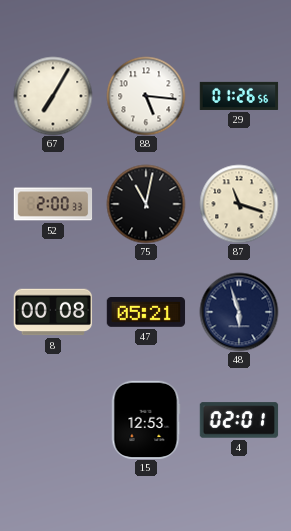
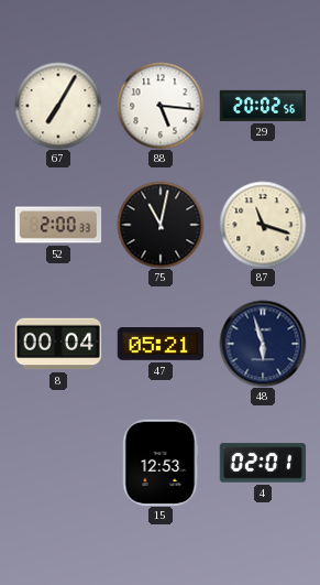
29: 01:26 -> 20:02
8: 00:08 -> 00:04
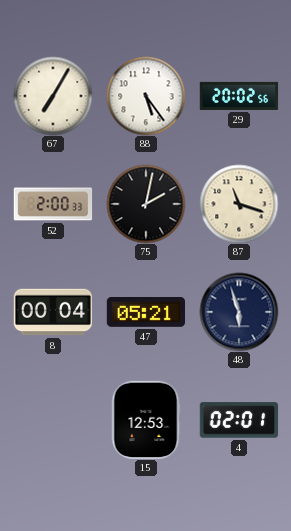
88: 5:16 -> 5:24
75: 11:02 -> 2:02
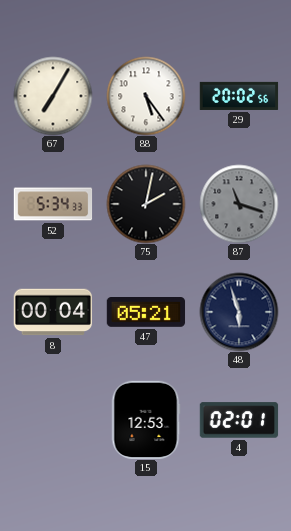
52: 2:00 -> 5:34
87 dial: cream -> grey
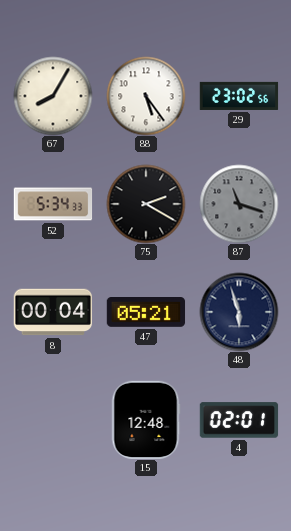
67: 7:05 -> 8:05
29: 20:02 -> 23:02
75: 2:02 -> 2:20
15: 12:53 -> 12:48
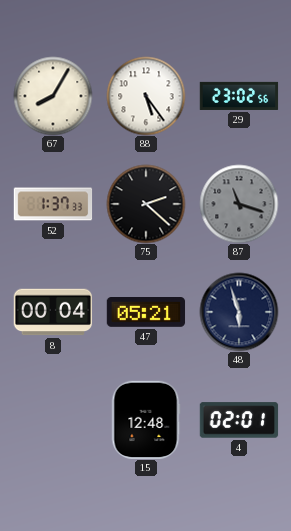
52: 5:34 -> 1:37
75: 2:20 -> 2:22
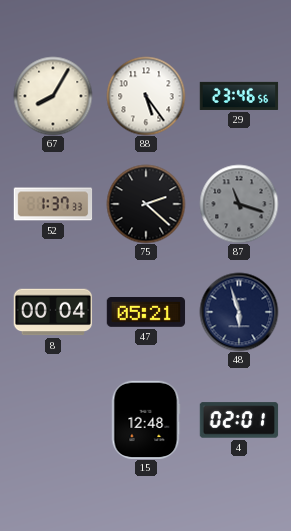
29: 23:02 -> 23:46
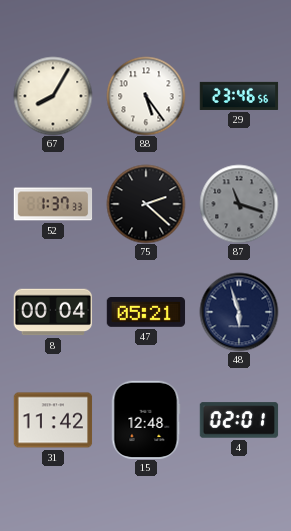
31: none -> 11:42
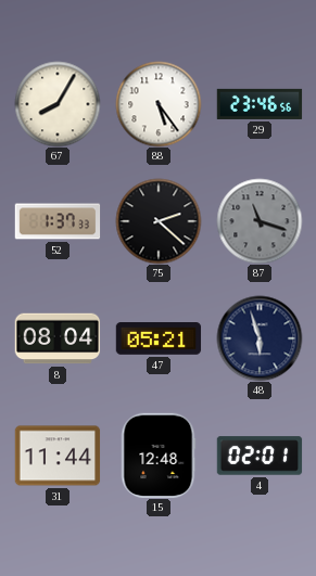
8: 00:04 -> 08:04
31: 11:42 -> 11:44
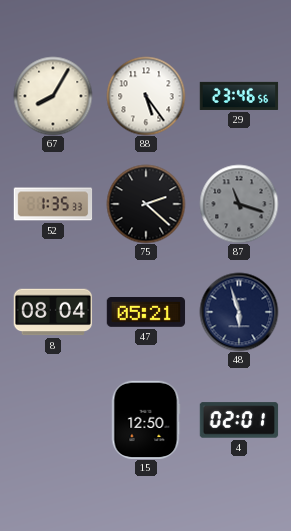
52: 1:37 -> 1:35
31: 11:44 -> none
15: 12:48 -> 12:50
